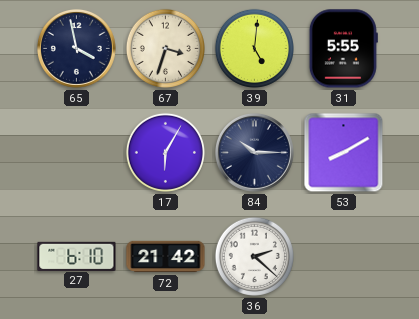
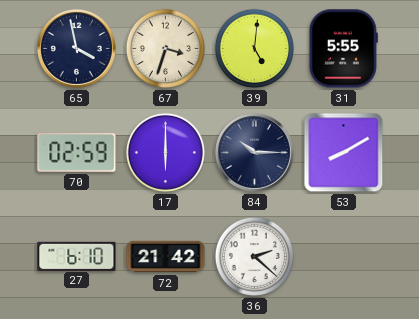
70: none -> 02:59
17: 6:05 -> 6:00
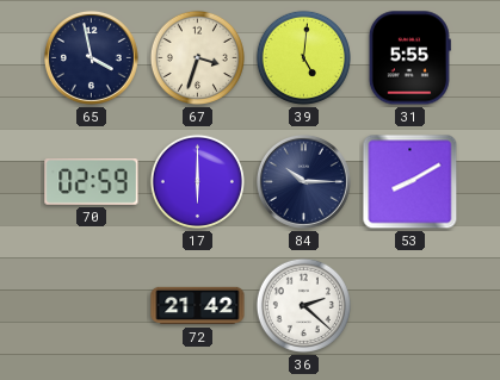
27: 6:10 -> none
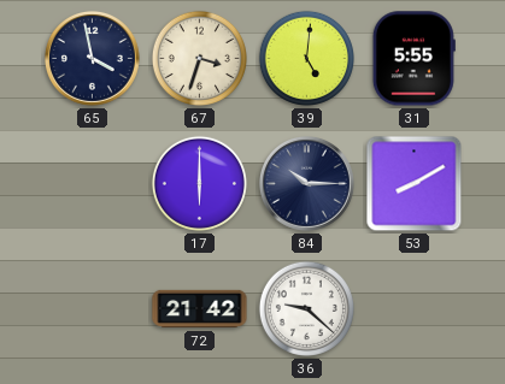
70: 02:59 -> none
36: 2:22 -> 9:22
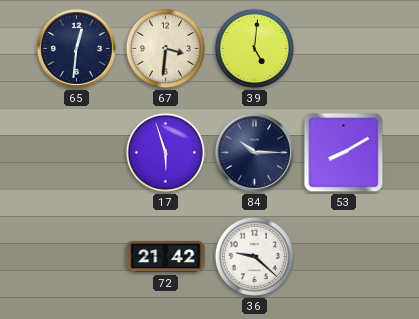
65: 3:58 -> 12:31
67: 3:33 -> 3:31
31: 5:55 -> none
17: 6:00 -> 5:57
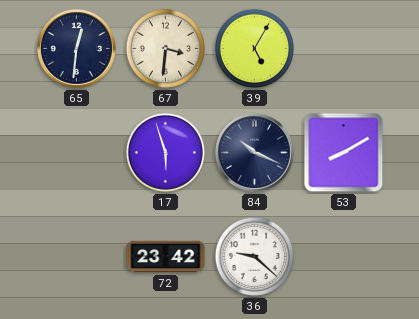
39: 5:01 -> 5:05
84: 10:15 -> 10:19
72: 21:42 -> 23:42
